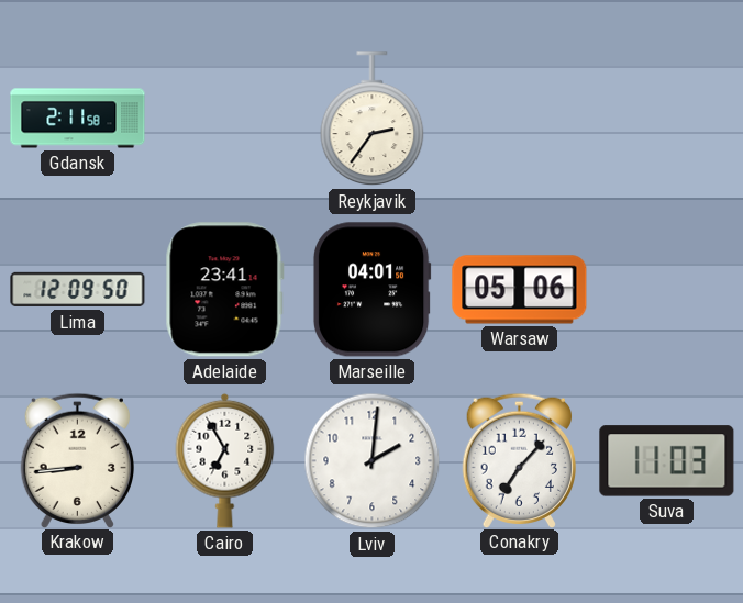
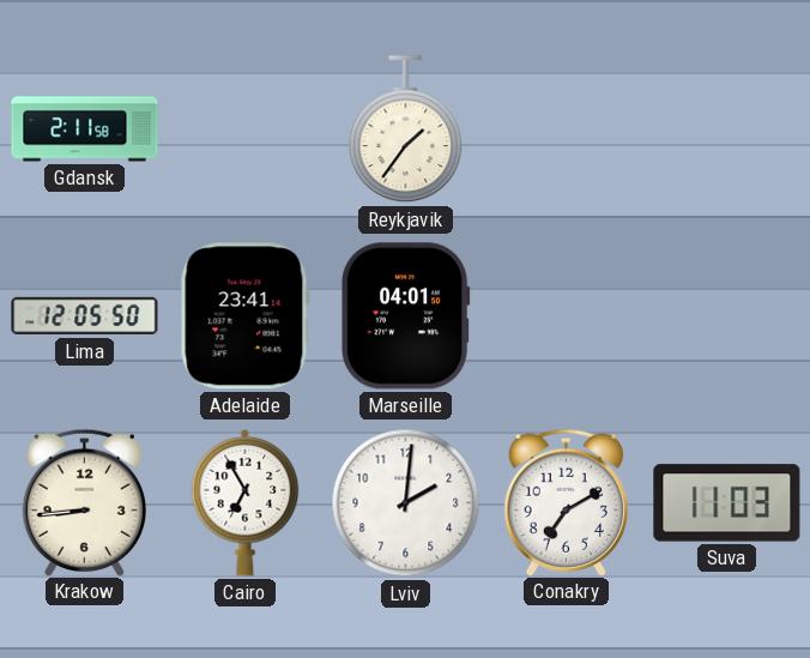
Reykjavik: 2:36 -> 1:36
Lima: 12:09 -> 12:05
Warsaw: 05:06 -> none
Conakry: 7:07 -> 7:10
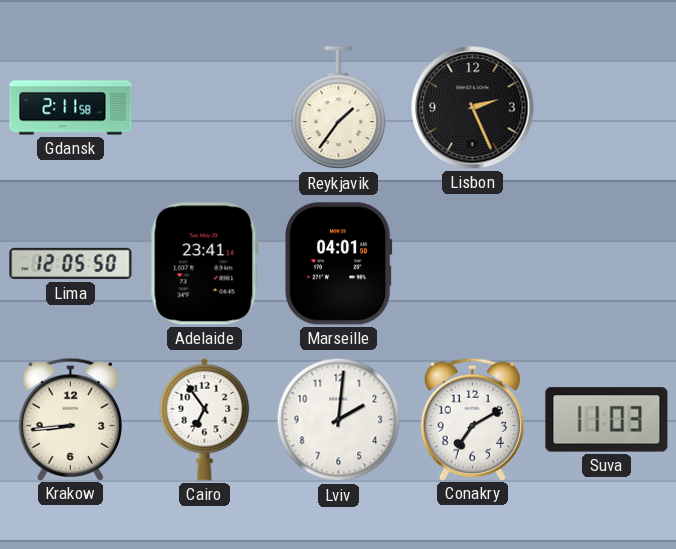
Lisbon: none -> 2:26
Cairo: 6:55 -> 6:54
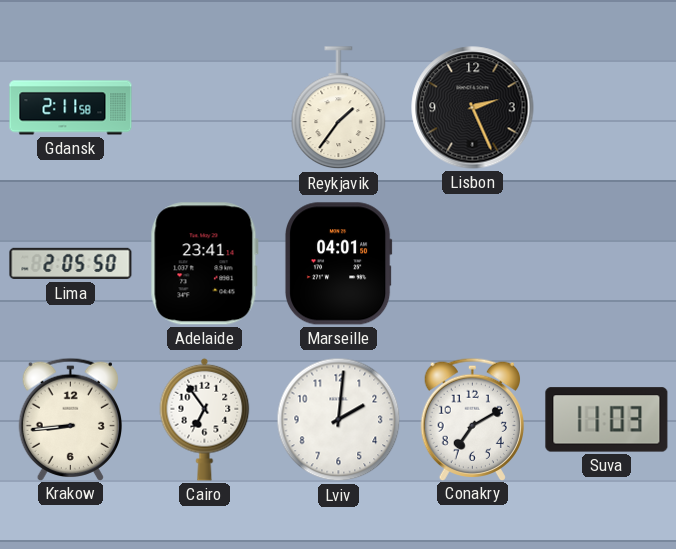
Lima: 12:05 -> 2:05
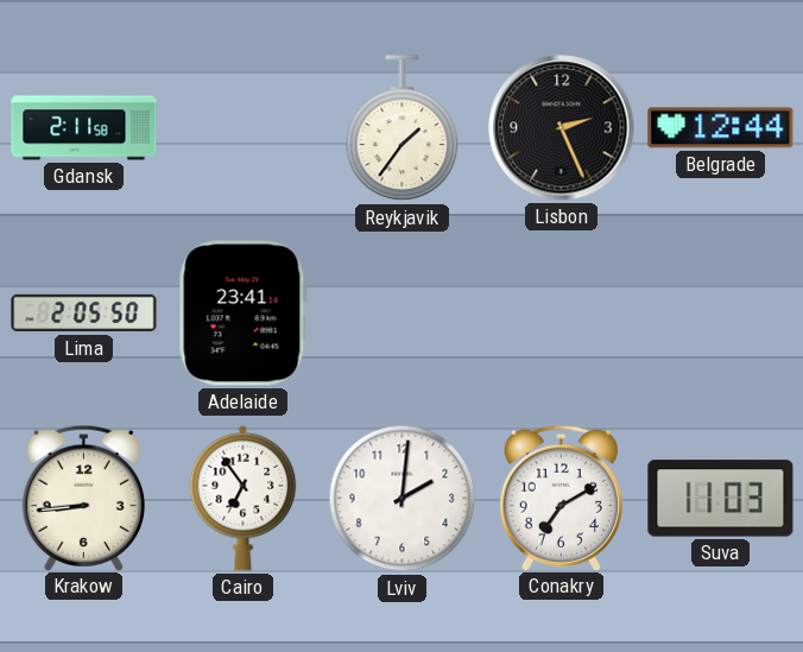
Belgrade: none -> 12:44
Marseille: 04:01 -> none
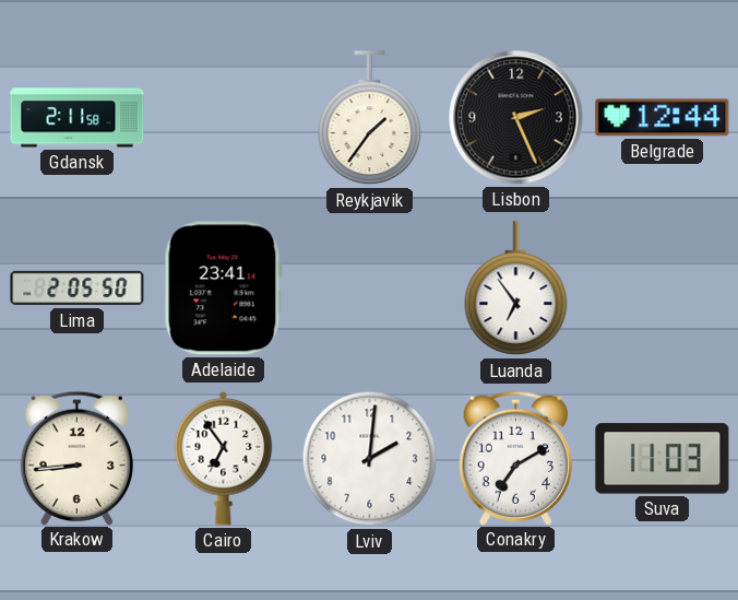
Luanda: none -> 6:54
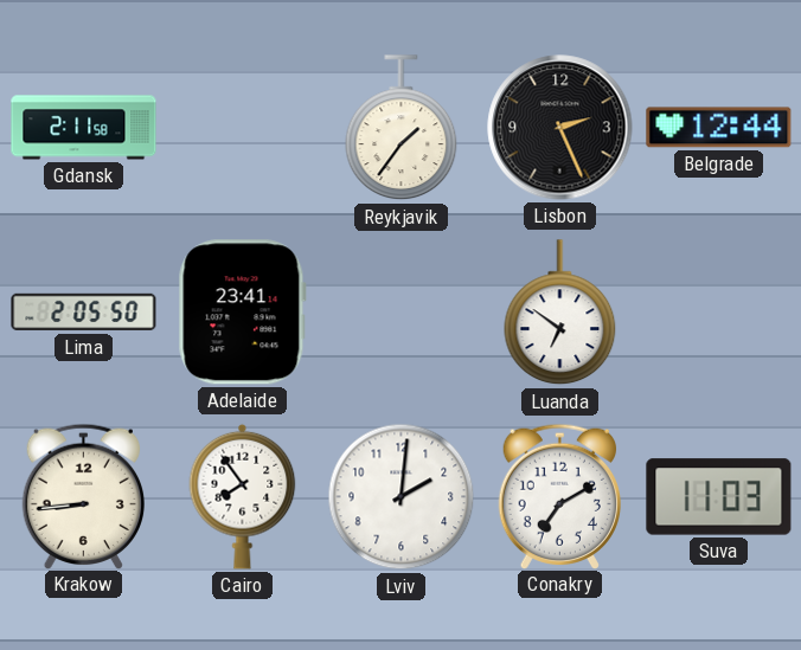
Luanda: 6:54 -> 6:51
Cairo: 6:54 -> 7:54
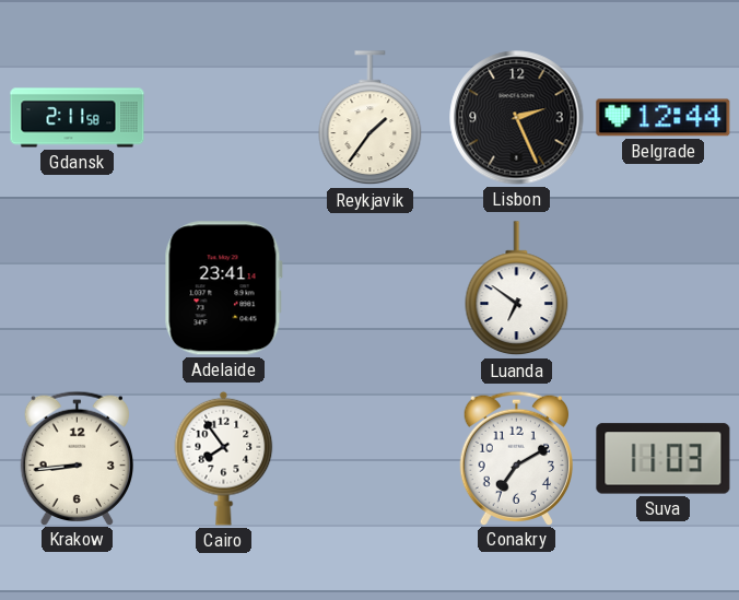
Lima: 2:05 -> none
Lviv: 2:01 -> none
